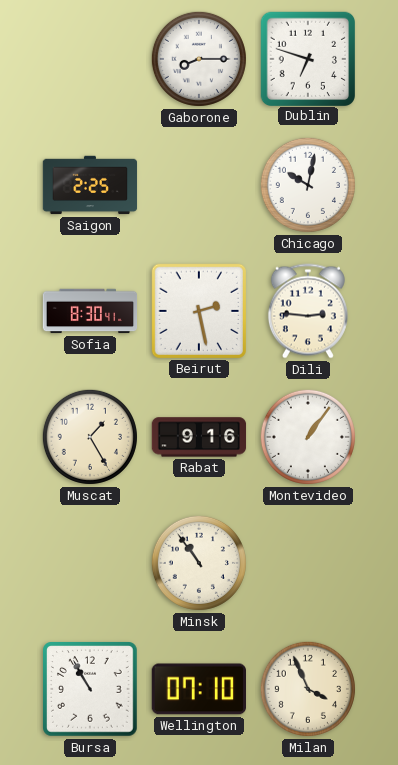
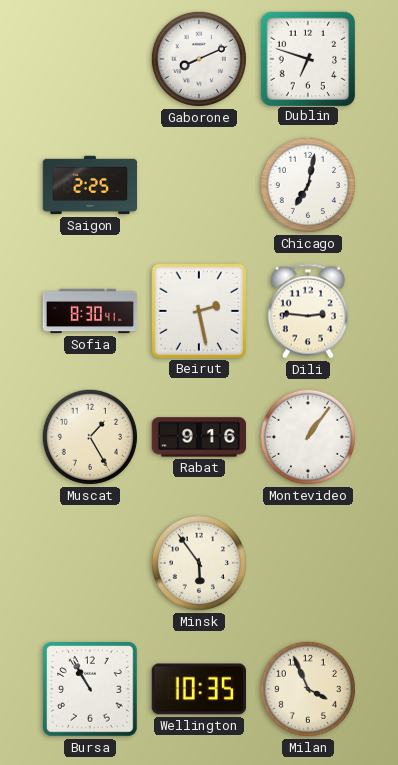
Gaborone: 8:15 -> 8:11
Chicago: 10:02 -> 7:02
Minsk: 10:54 -> 5:54
Wellington: 07:10 -> 10:35
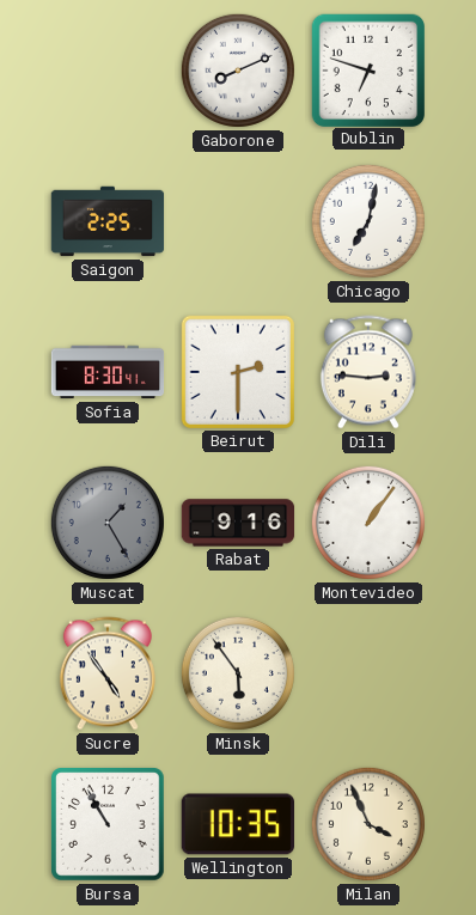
Beirut: 2:28 -> 2:30
Muscat dial: cream -> grey
Sucre: none -> 4:54
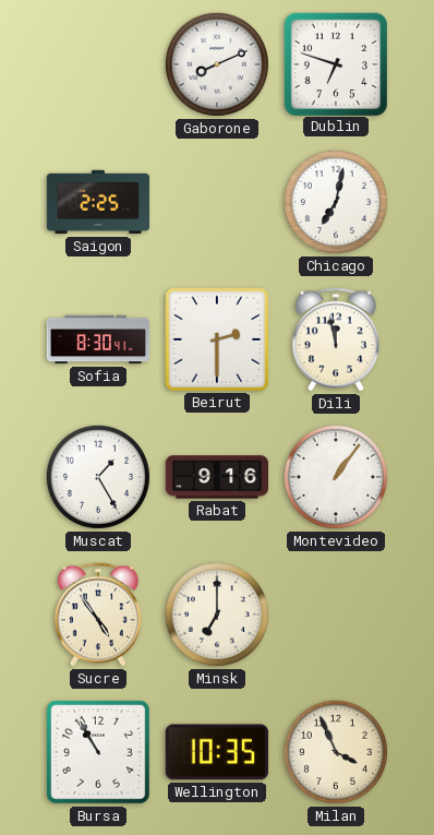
Dili: 2:46 -> 11:58
Muscat dial: grey -> white
Minsk: 5:54 -> 7:00
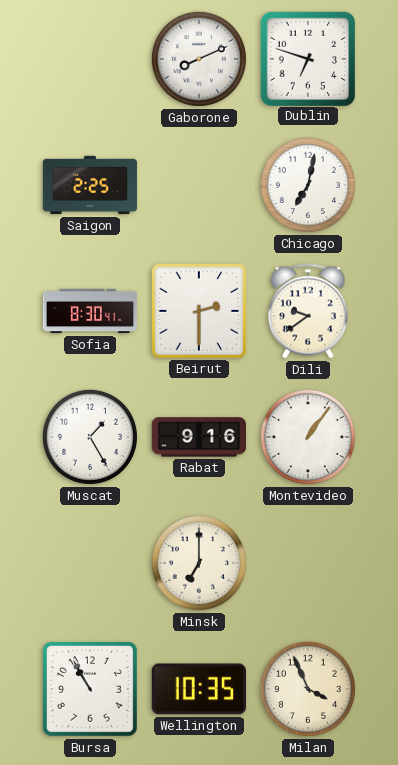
Dili: 11:58 -> 9:39
Sucre: 4:54 -> none
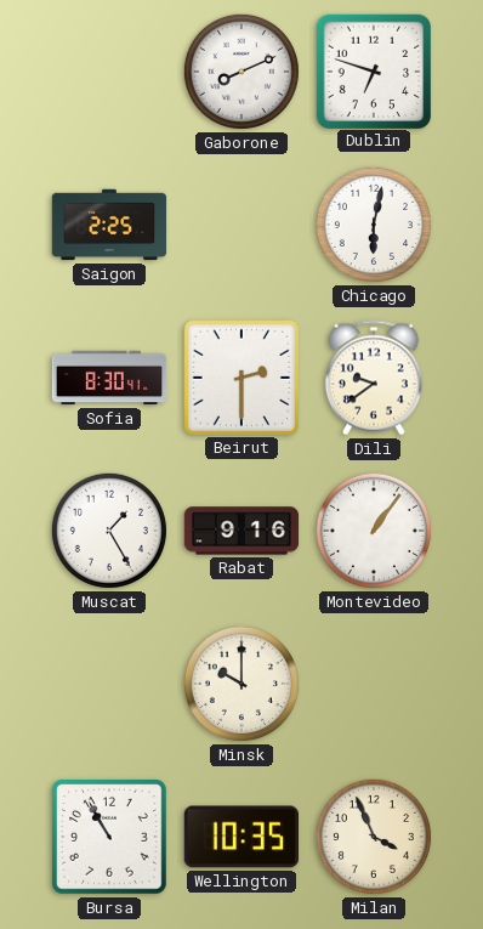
Chicago: 7:02 -> 6:02
Minsk: 7:00 -> 10:00
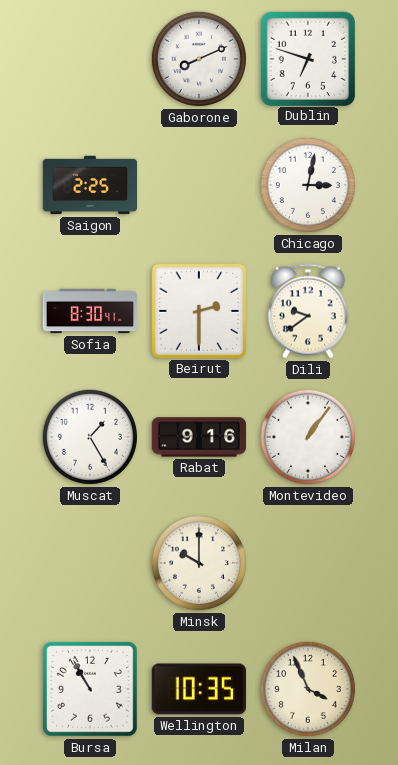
Chicago: 6:02 -> 3:02
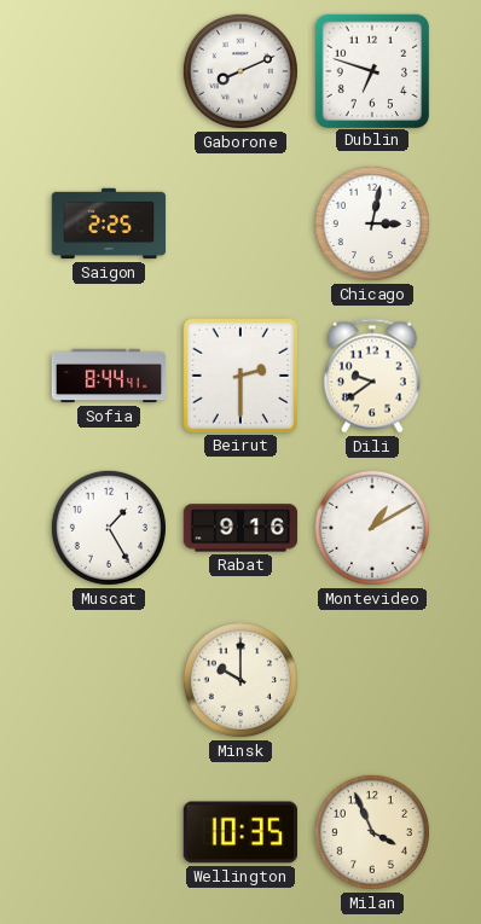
Sofia: 8:30 -> 8:44
Montevideo: 1:06 -> 1:10
Bursa: 10:55 -> none
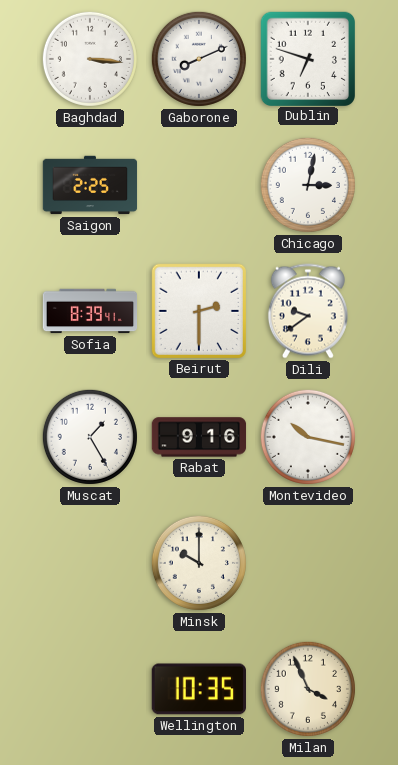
Baghdad: none -> 3:16
Sofia: 8:44 -> 8:39
Montevideo: 1:10 -> 10:17
